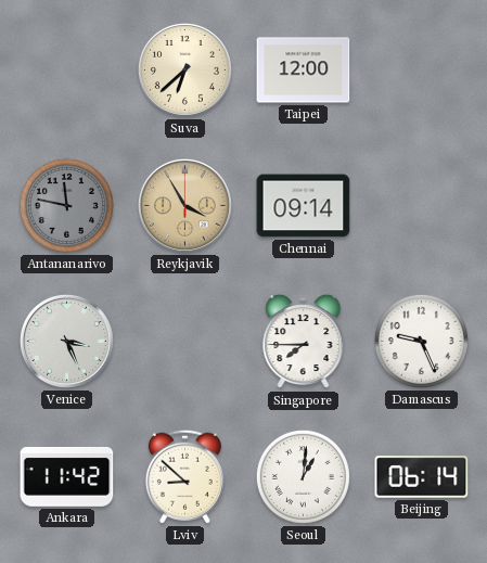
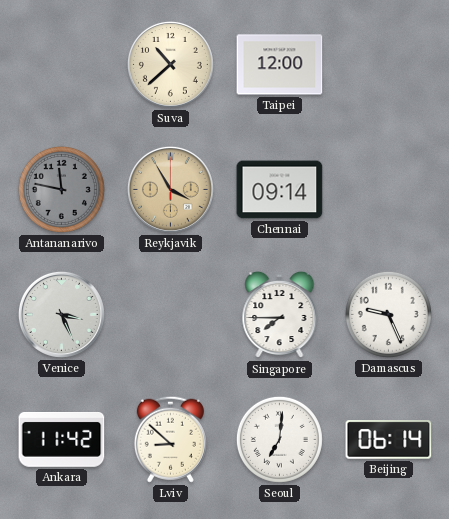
Suva: 6:38 -> 10:38
Seoul: 1:01 -> 7:01
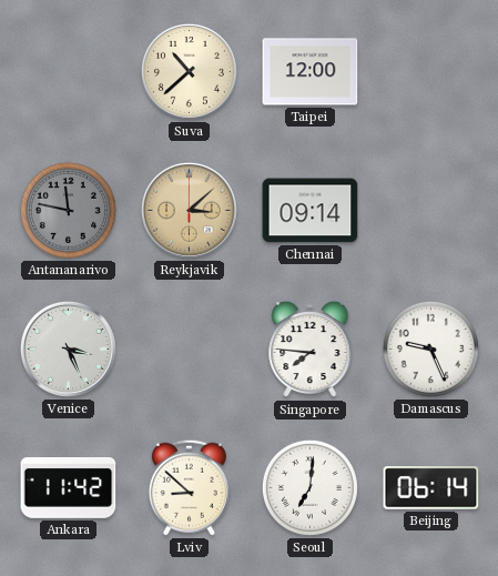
Reykjavik: 3:55 -> 3:08
Singapore: 7:45 -> 7:46
